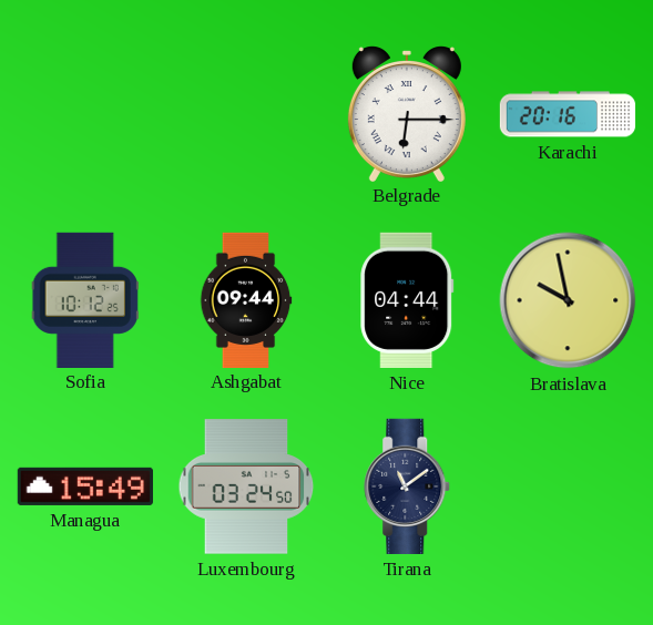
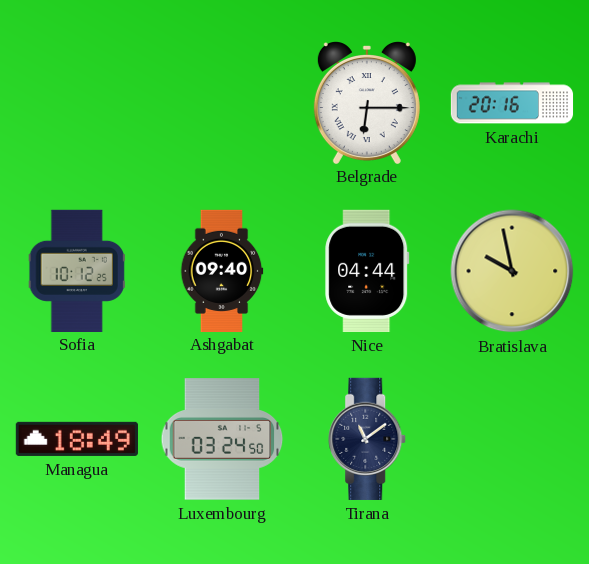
Ashgabat: 09:44 -> 09:40
Managua: 15:49 -> 18:49
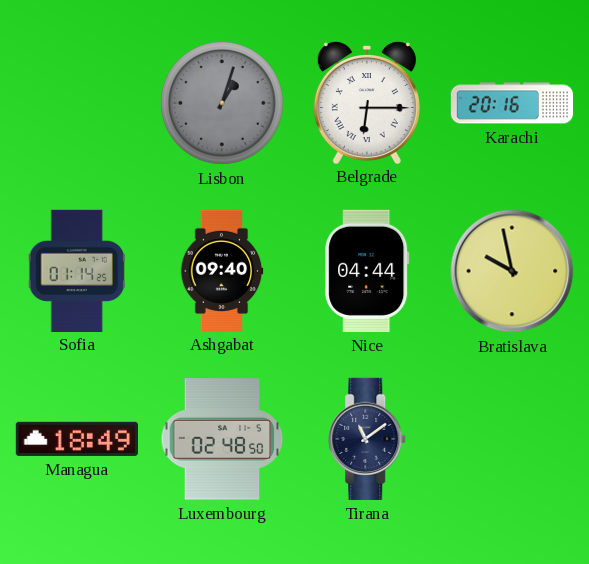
Lisbon: none -> 1:03
Sofia: 10:12 -> 01:14
Luxembourg: 03:24 -> 02:48
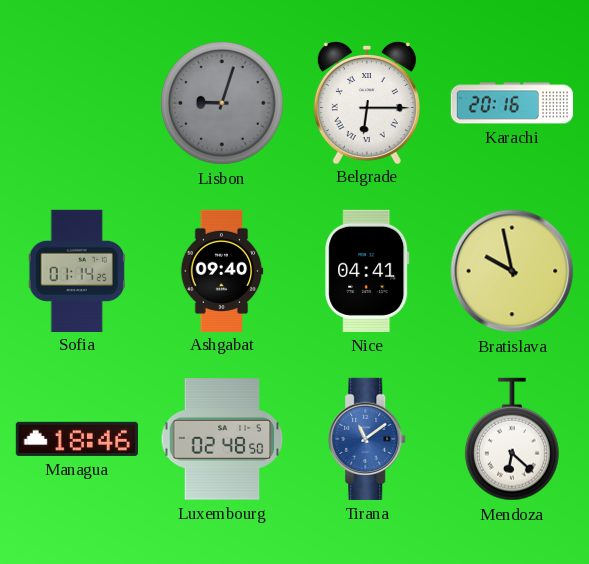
Lisbon: 1:03 -> 9:03
Nice: 04:44 -> 04:41
Managua: 18:49 -> 18:46
Tirana dial: navy -> blue
Mendoza: none -> 6:22
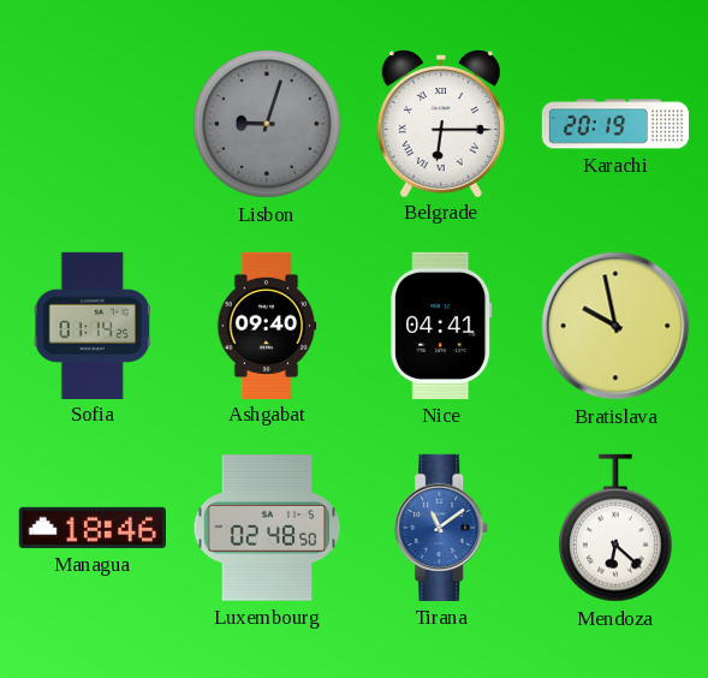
Karachi: 20:16 -> 20:19
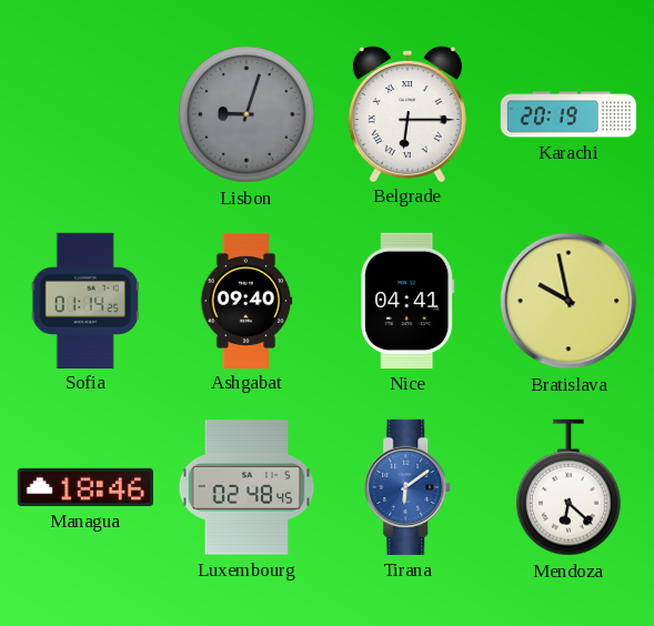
Luxembourg: 02:48:50 -> 02:48:45
Tirana: 11:09 -> 6:09
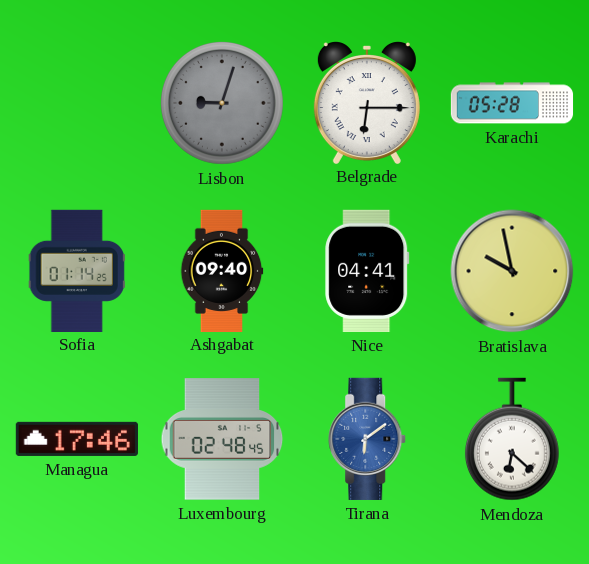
Karachi: 20:19 -> 05:28
Managua: 18:46 -> 17:46
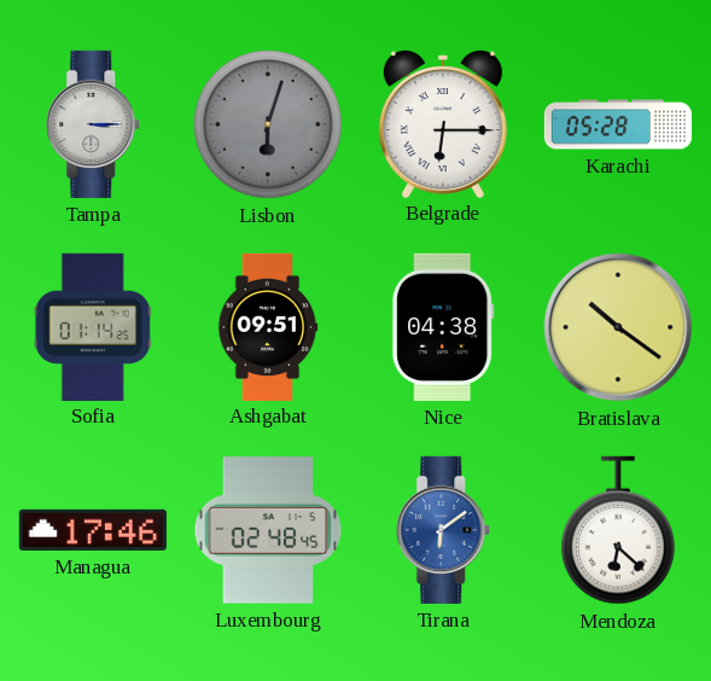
Tampa: none -> 3:15
Lisbon: 9:03 -> 6:03
Ashgabat: 09:40 -> 09:51
Nice: 04:41 -> 04:38
Bratislava: 9:58 -> 10:21
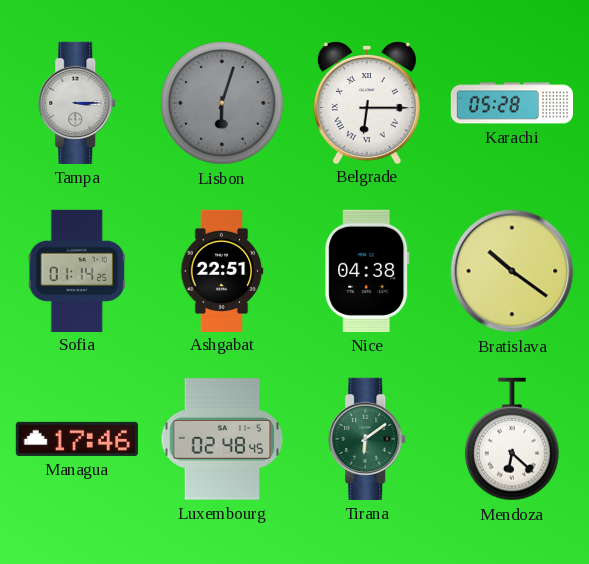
Ashgabat: 09:51 -> 22:51
Tirana dial: blue -> green
